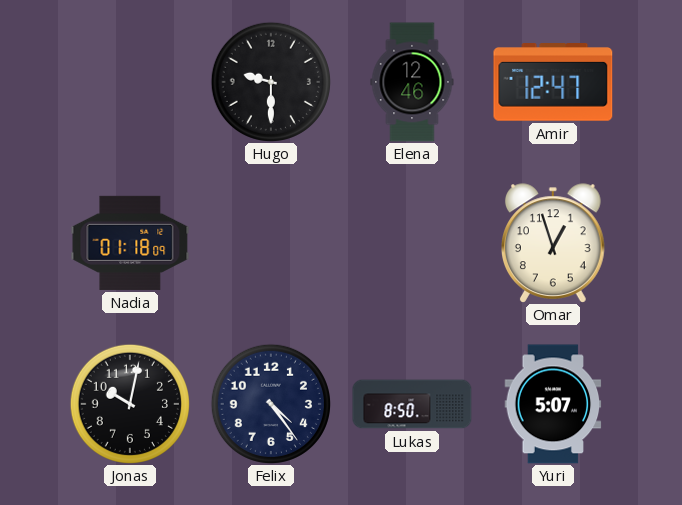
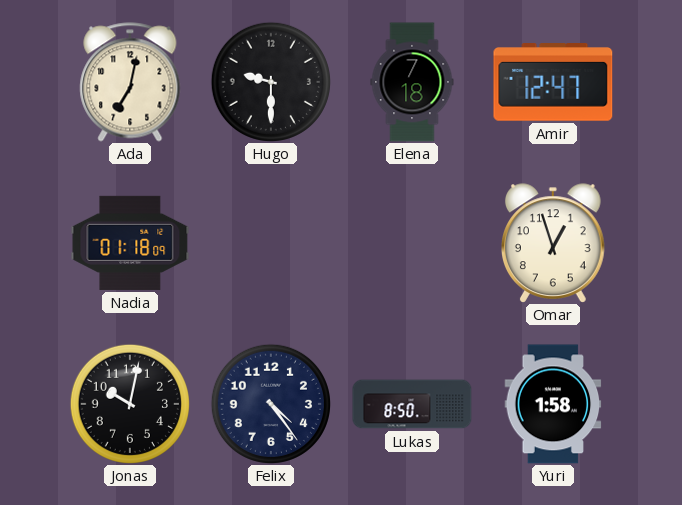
Ada: none -> 7:02
Elena: 12:46 -> 7:18
Yuri: 5:07 -> 1:58
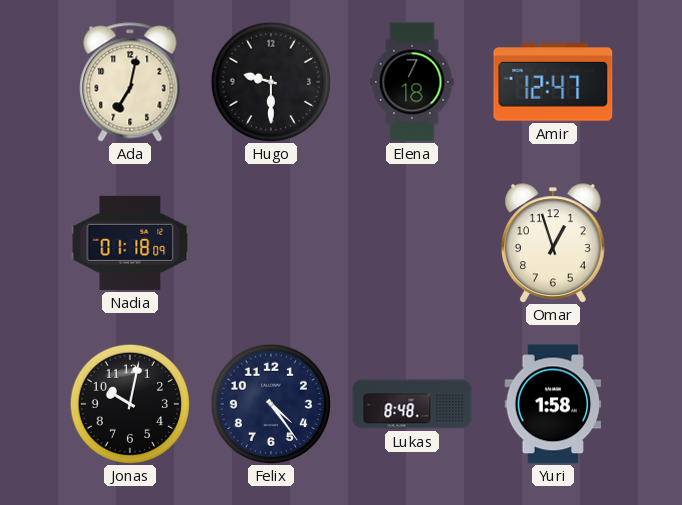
Lukas: 8:50 -> 8:48
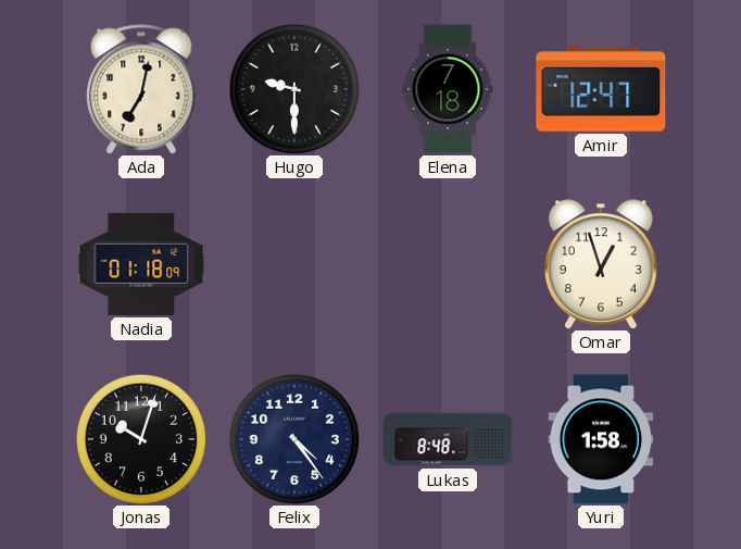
Jonas: 10:02 -> 10:03
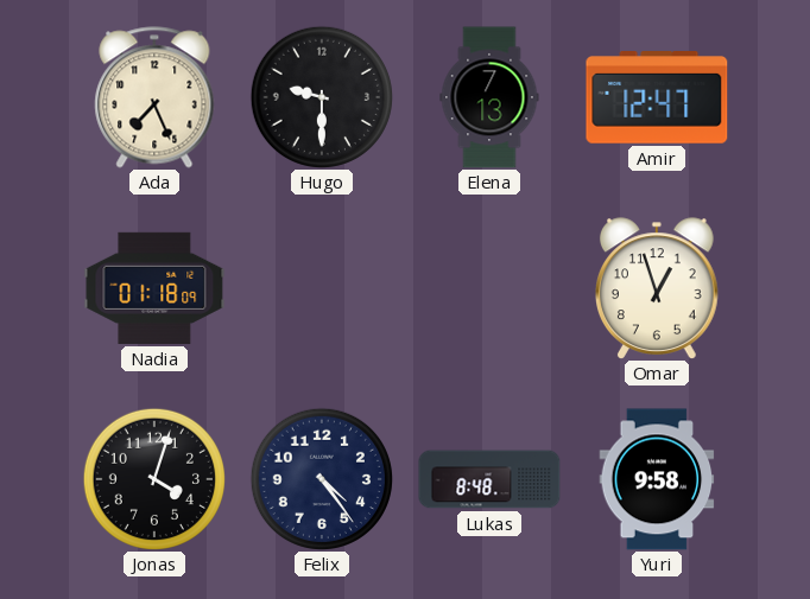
Ada: 7:02 -> 7:26
Elena: 7:18 -> 7:13
Jonas: 10:03 -> 4:03
Yuri: 1:58 -> 9:58
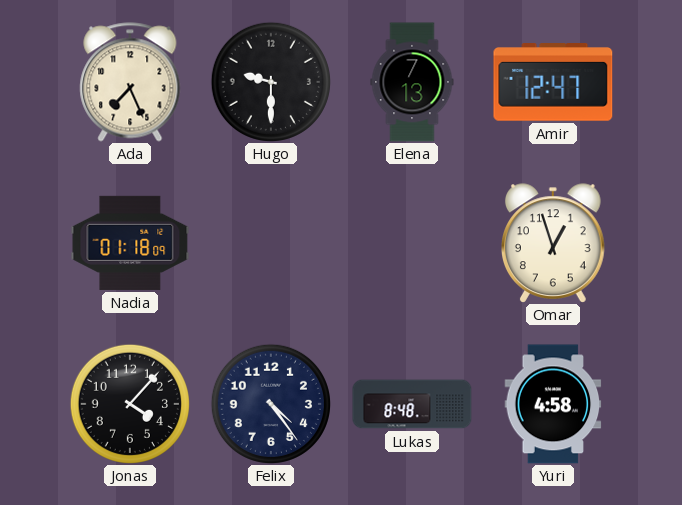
Jonas: 4:03 -> 4:07
Yuri: 9:58 -> 4:58
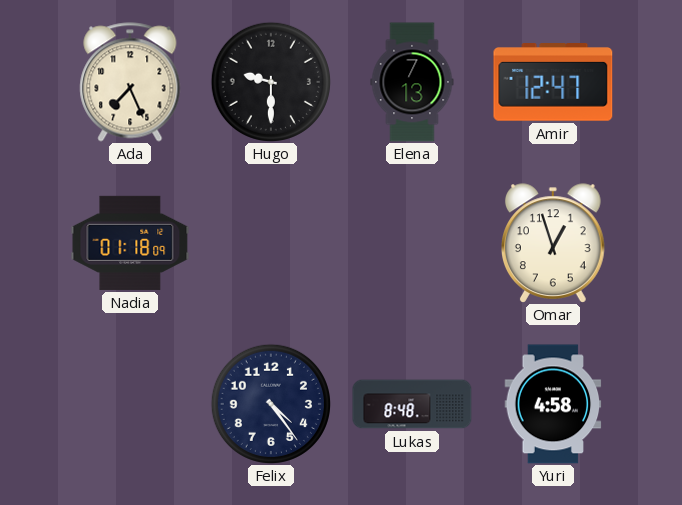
Jonas: 4:07 -> none
